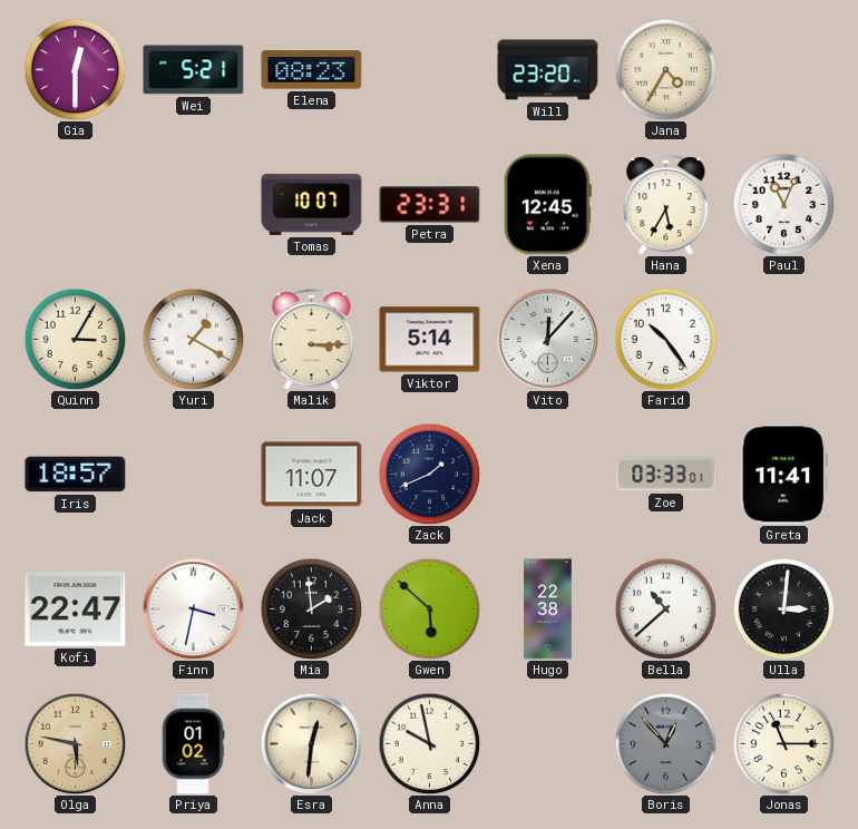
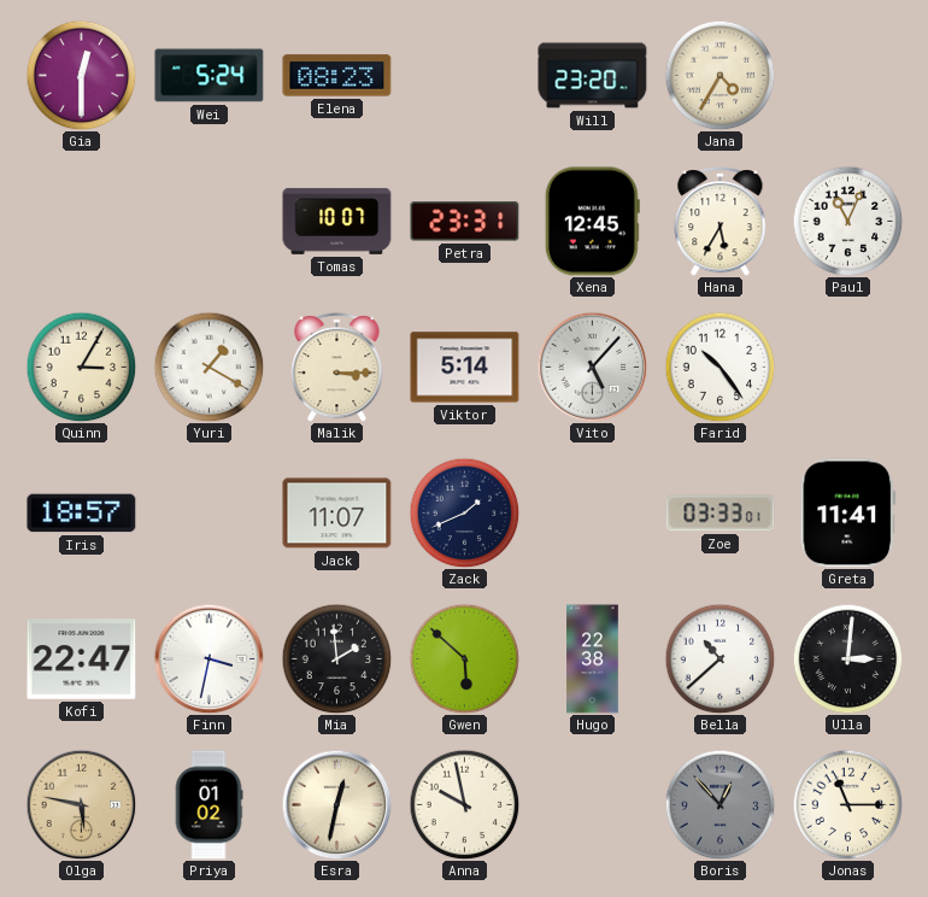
Wei: 5:21 -> 5:24
Vito: 12:07 -> 5:07
Esra: 12:31 -> 12:32
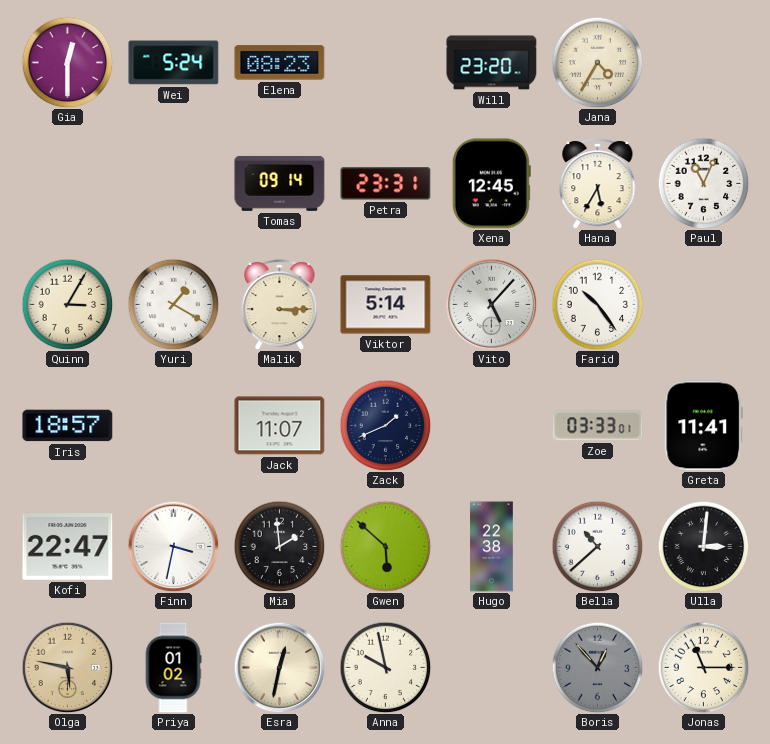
Tomas: 10:07 -> 09:14
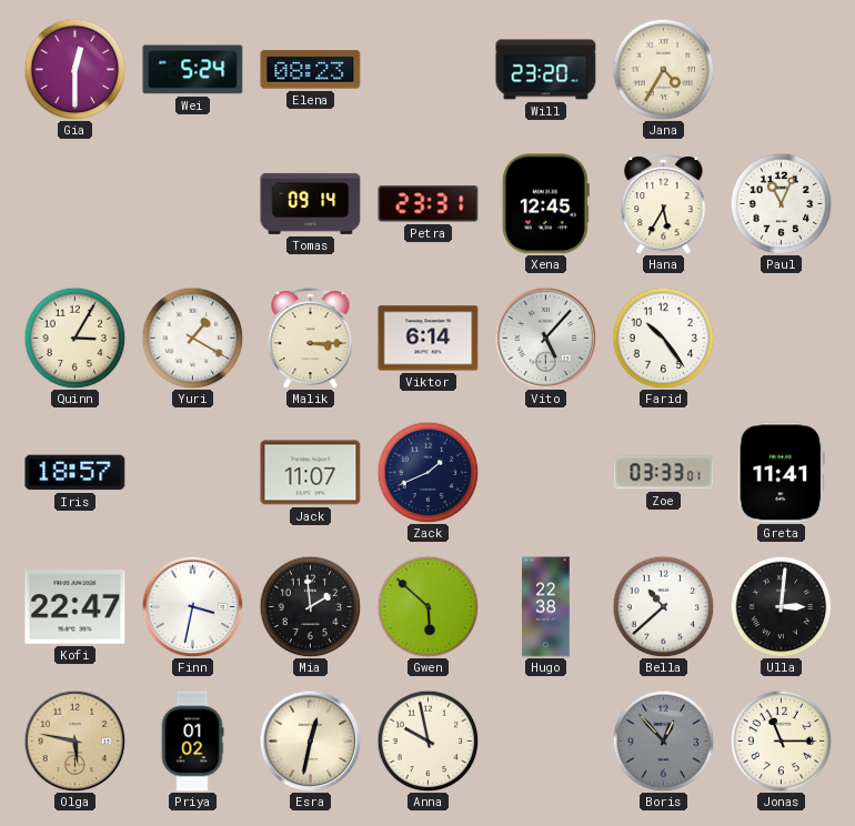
Viktor: 5:14 -> 6:14
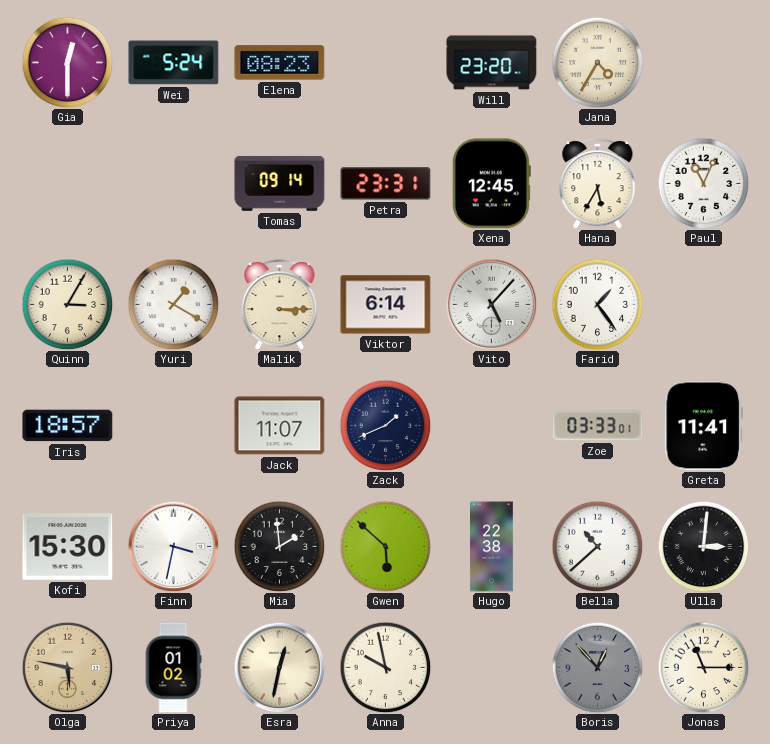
Farid: 10:24 -> 1:24
Kofi: 22:47 -> 15:30
